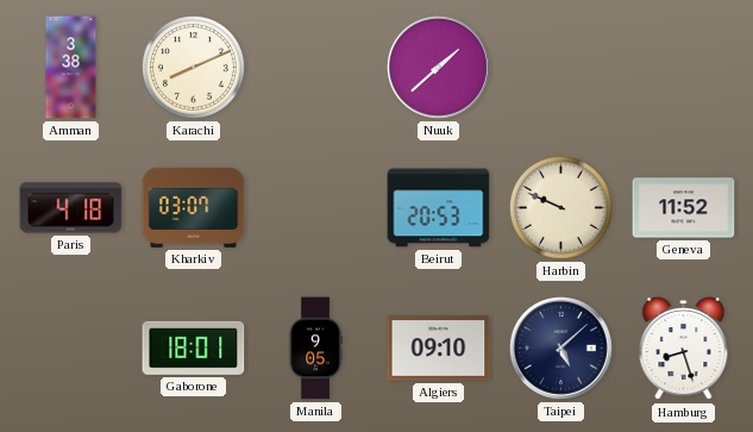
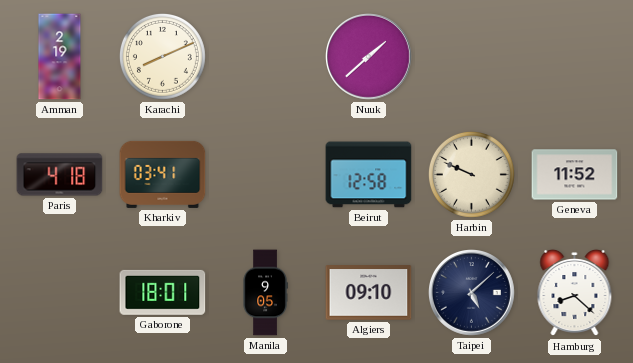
Amman: 3:38 -> 2:19
Kharkiv: 03:07 -> 03:41
Beirut: 20:53 -> 12:58
Hamburg: 8:27 -> 8:22
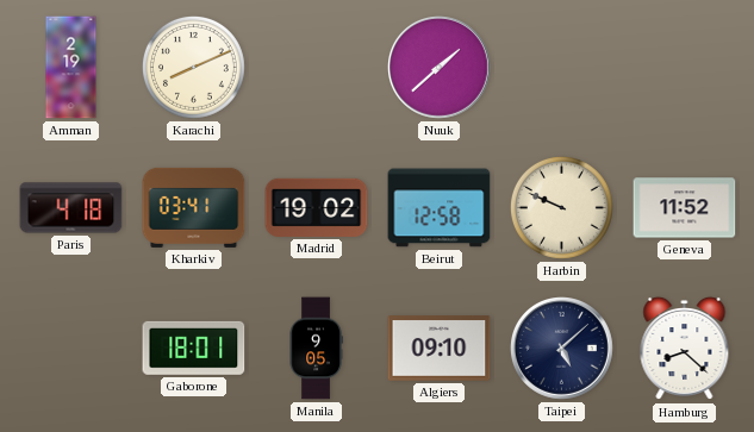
Madrid: none -> 19:02
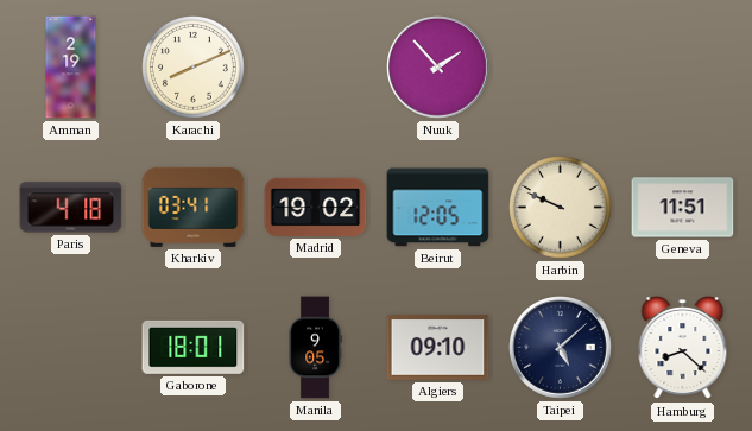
Nuuk: 1:38 -> 1:53
Beirut: 12:58 -> 12:05
Geneva: 11:52 -> 11:51
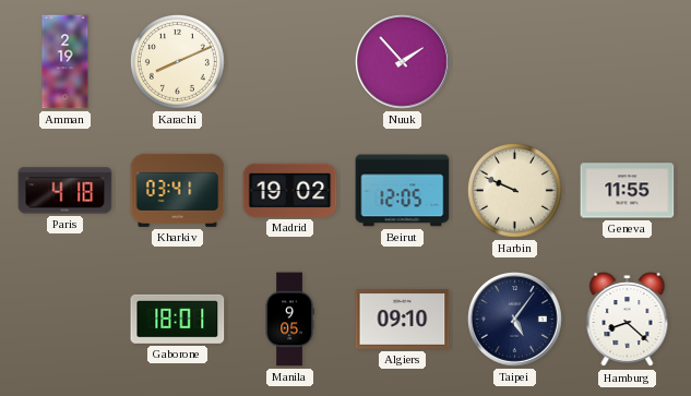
Geneva: 11:51 -> 11:55
Taipei: 5:08 -> 5:06
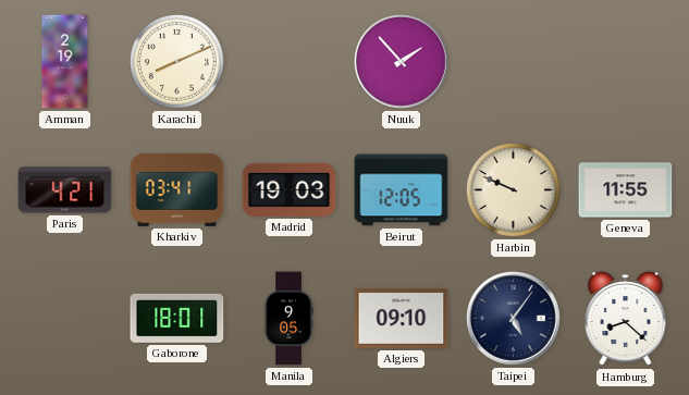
Paris: 4:18 -> 4:21
Madrid: 19:02 -> 19:03
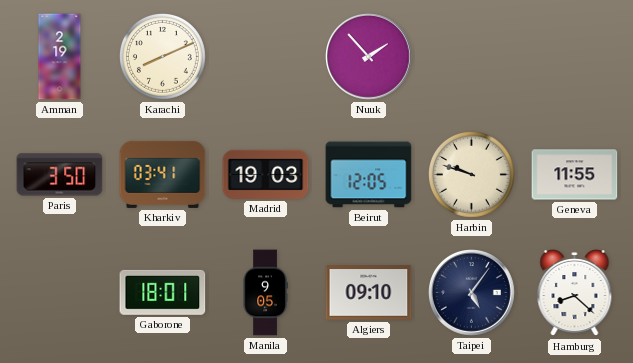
Paris: 4:21 -> 3:50
Harbin: 9:49 -> 9:48
